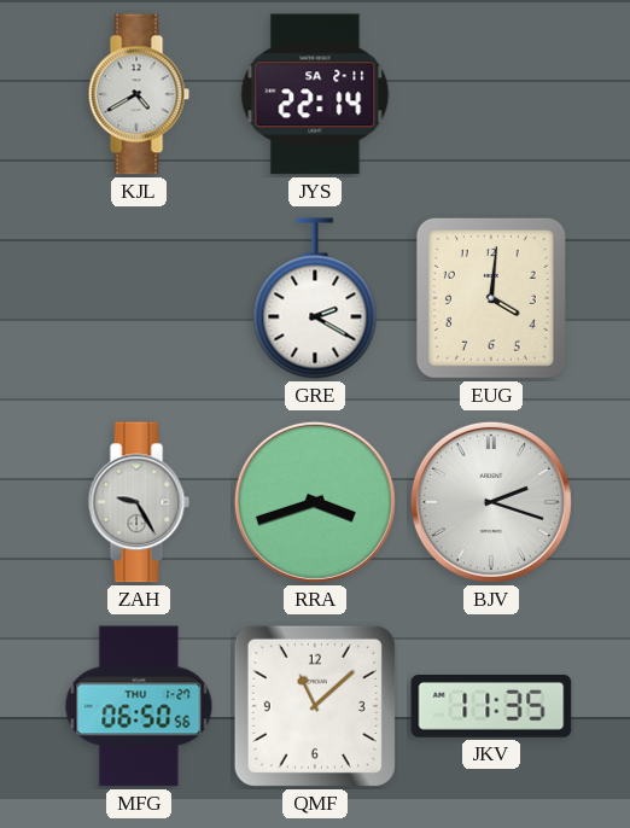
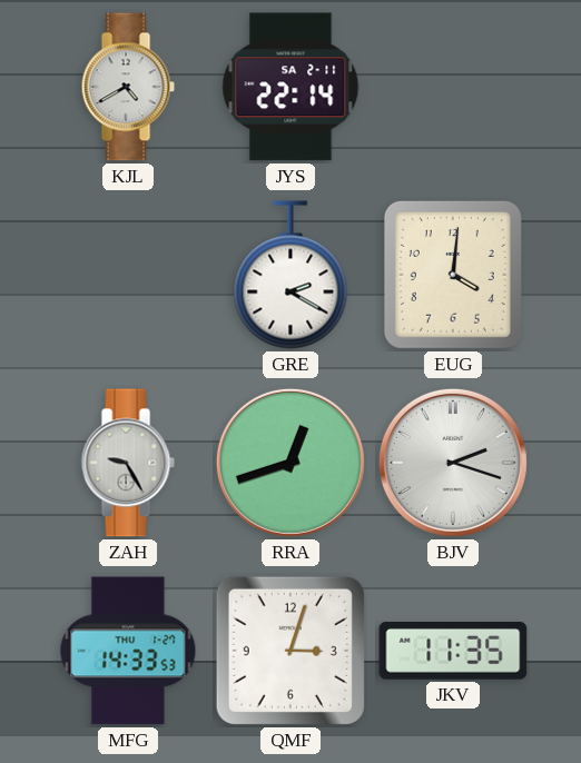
RRA: 3:42 -> 12:42
MFG: 06:50 -> 14:33
QMF: 11:08 -> 3:03
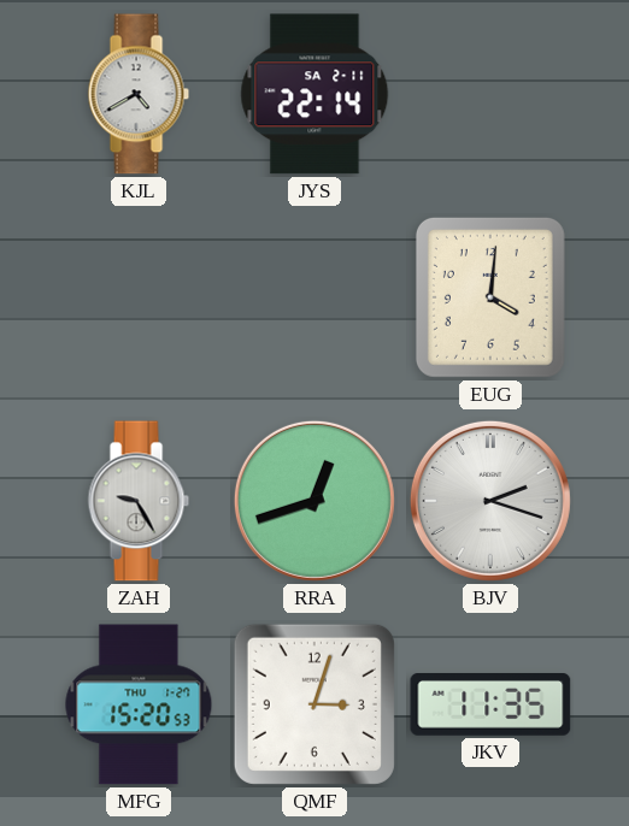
GRE: 2:20 -> none
MFG: 14:33 -> 15:20
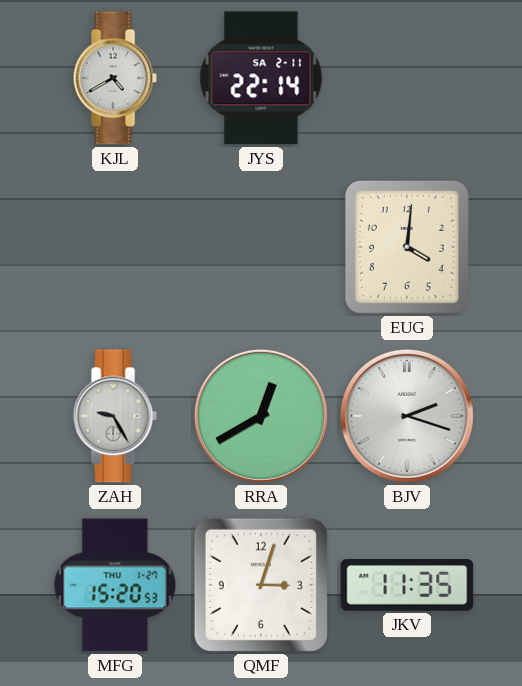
RRA: 12:42 -> 12:40
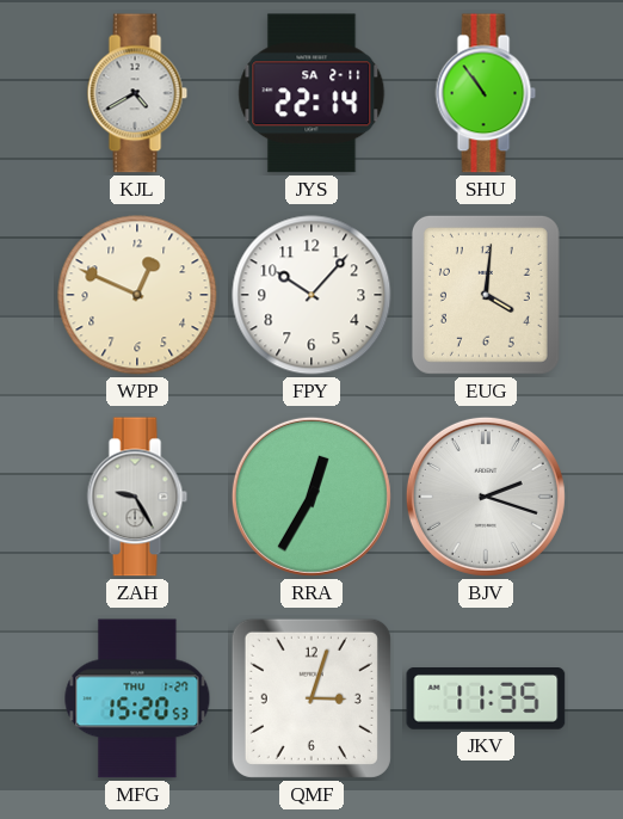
SHU: none -> 10:54
WPP: none -> 12:49
FPY: none -> 10:07
RRA: 12:40 -> 12:35
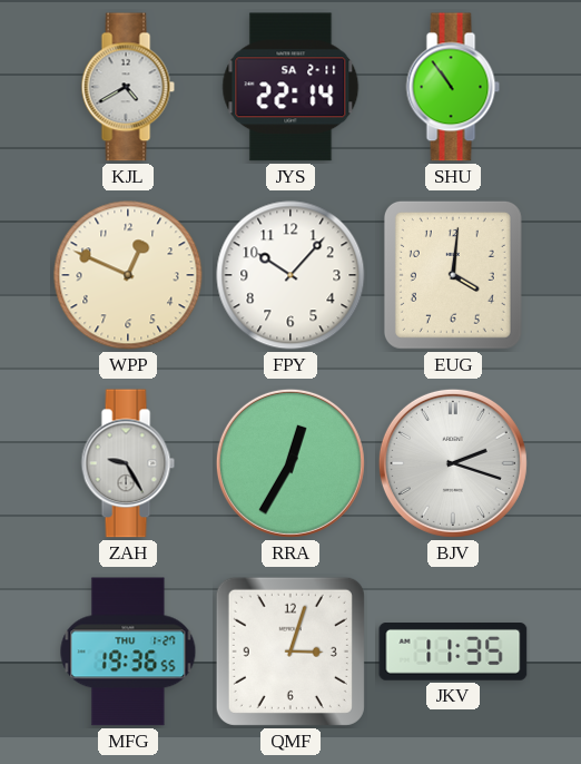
MFG: 15:20 -> 19:36
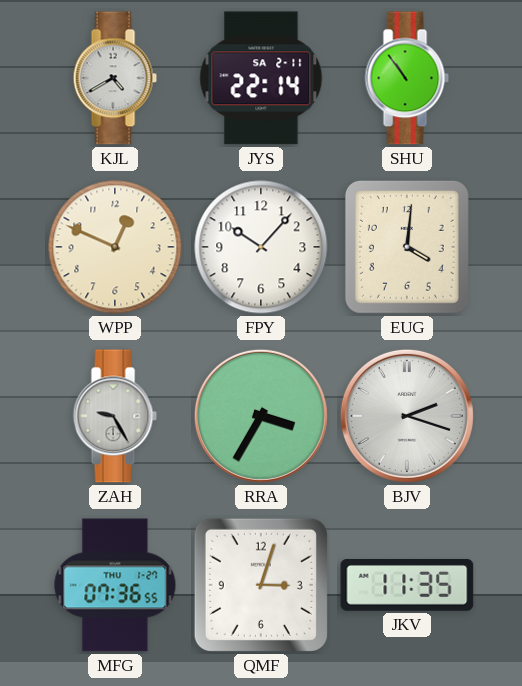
RRA: 12:35 -> 3:35
MFG: 19:36 -> 07:36
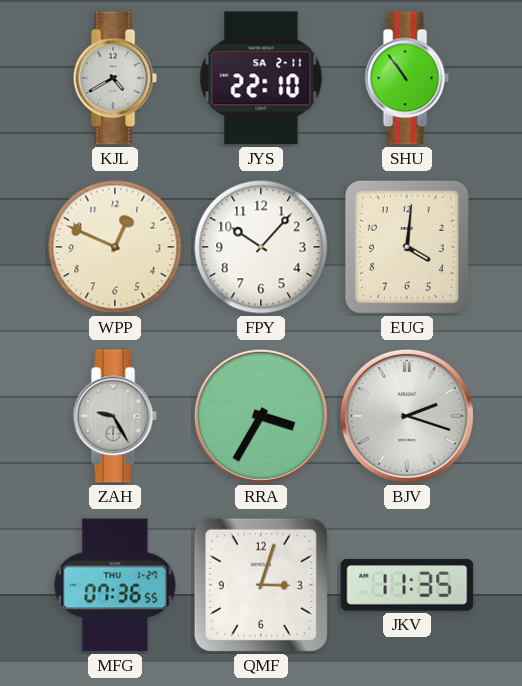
JYS: 22:14 -> 22:10
